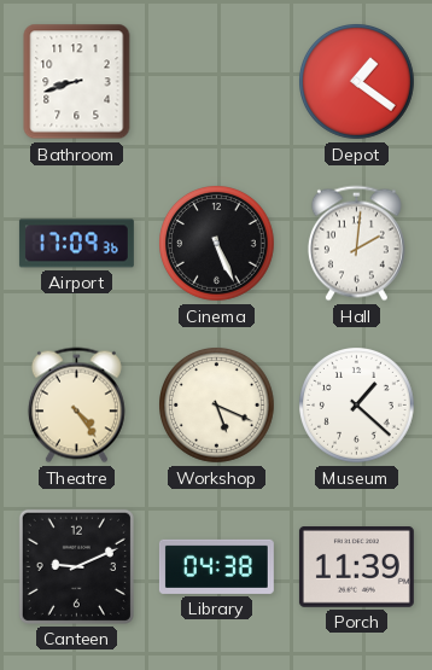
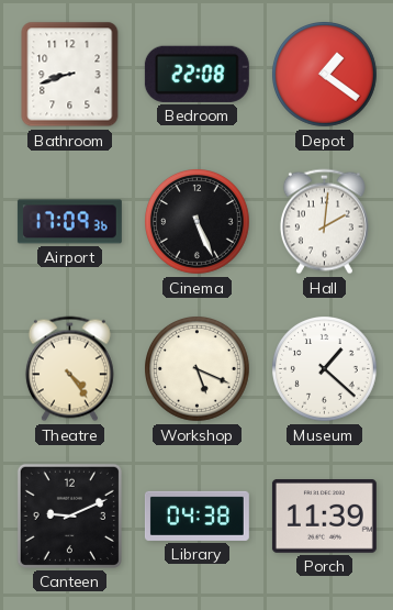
Bedroom: none -> 22:08
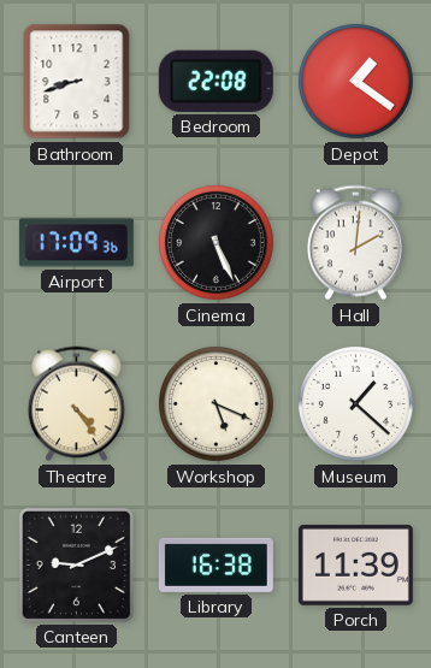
Library: 04:38 -> 16:38
